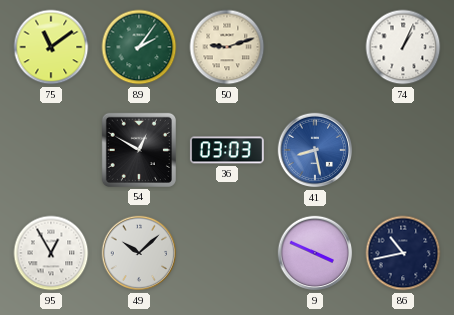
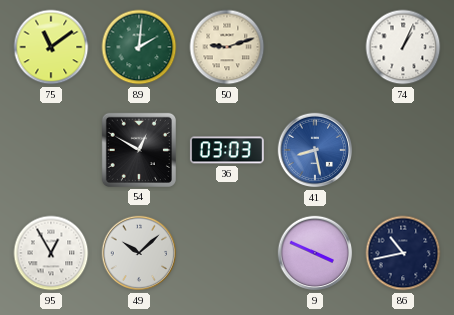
89: 2:06 -> 2:01
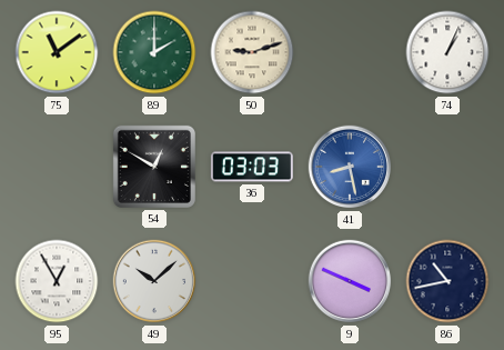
89: 2:01 -> 2:00
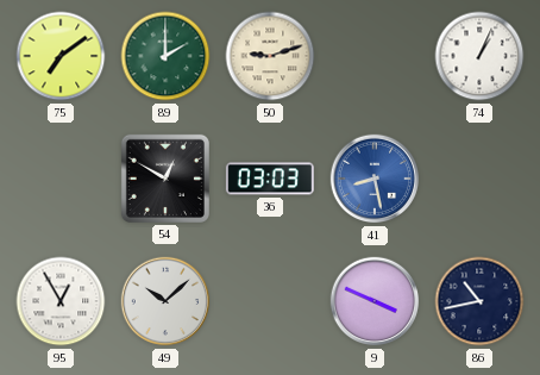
75: 11:09 -> 7:09
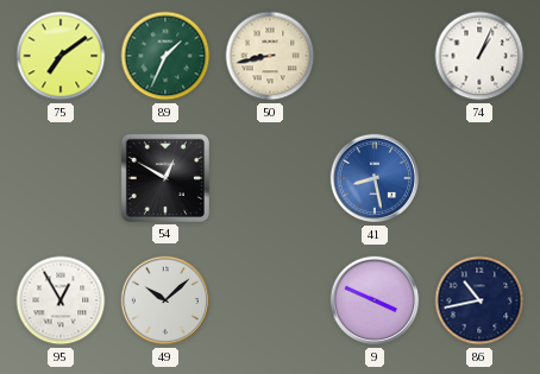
89: 2:00 -> 1:34
50: 9:12 -> 8:43
36: 03:03 -> none
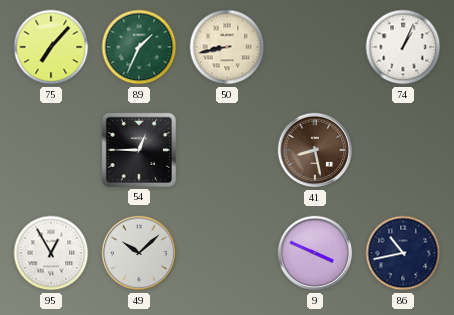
75: 7:09 -> 7:07
54: 12:50 -> 12:45
41 dial: blue -> brown
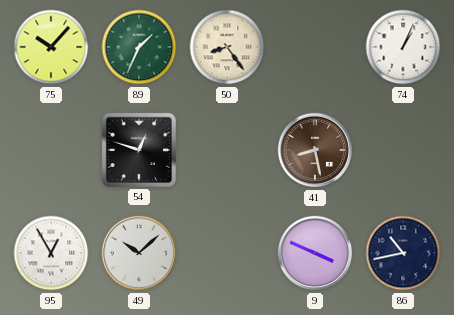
75: 7:07 -> 10:07
50: 8:43 -> 8:24
54: 12:45 -> 12:48
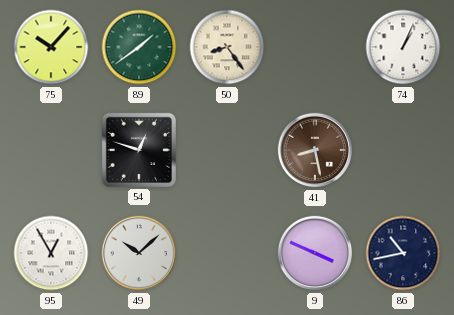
89: 1:34 -> 1:39
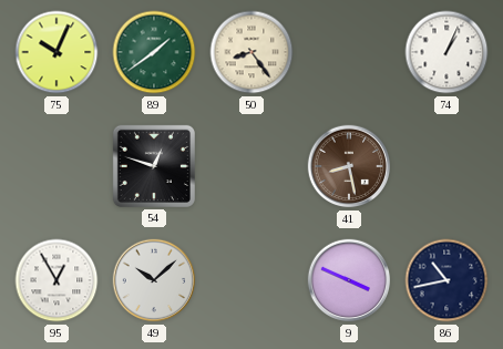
75: 10:07 -> 10:04
